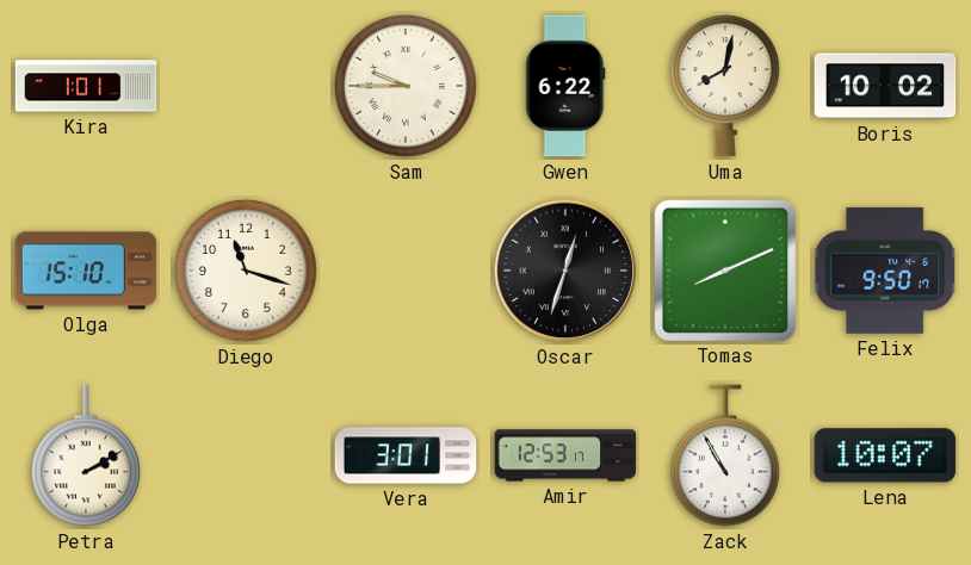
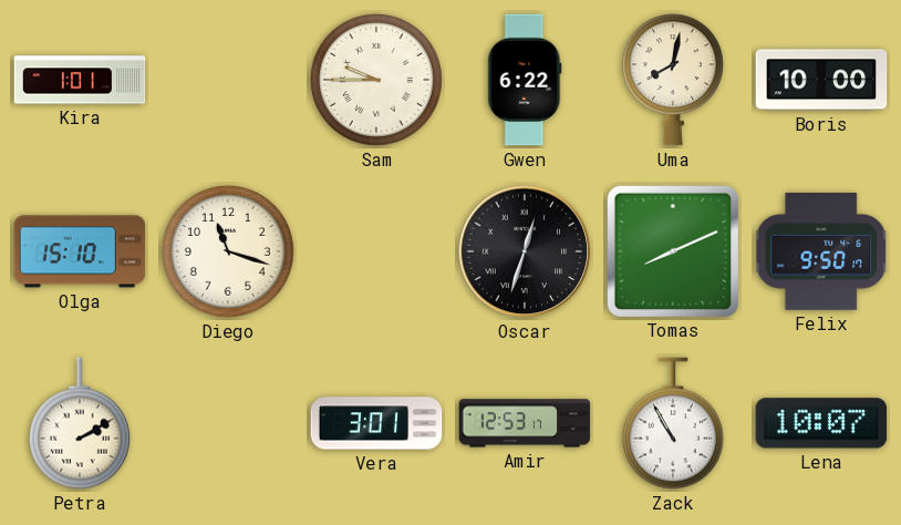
Boris: 10:02 -> 10:00
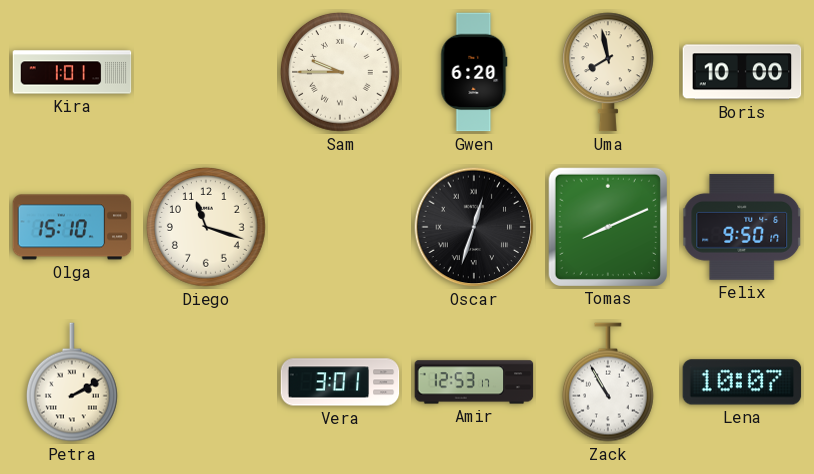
Gwen: 6:22 -> 6:20
Uma: 8:02 -> 7:58
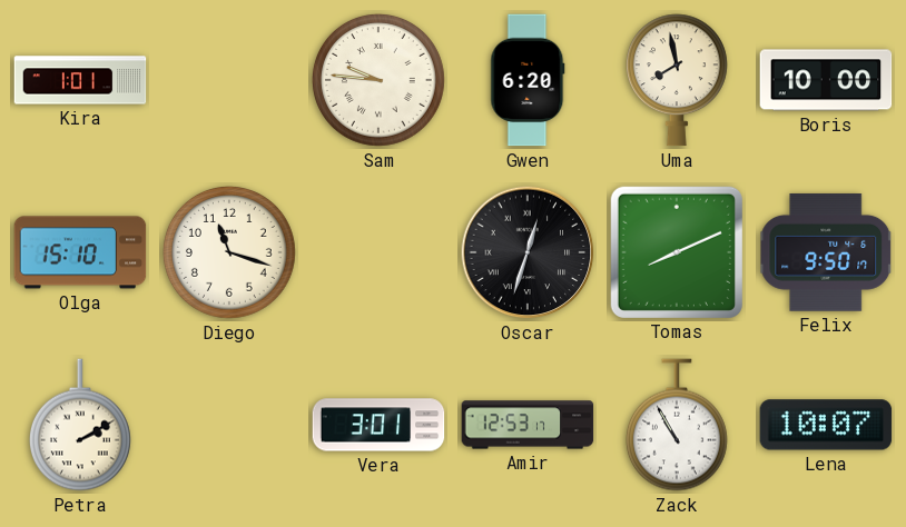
Sam: 9:45 -> 9:46
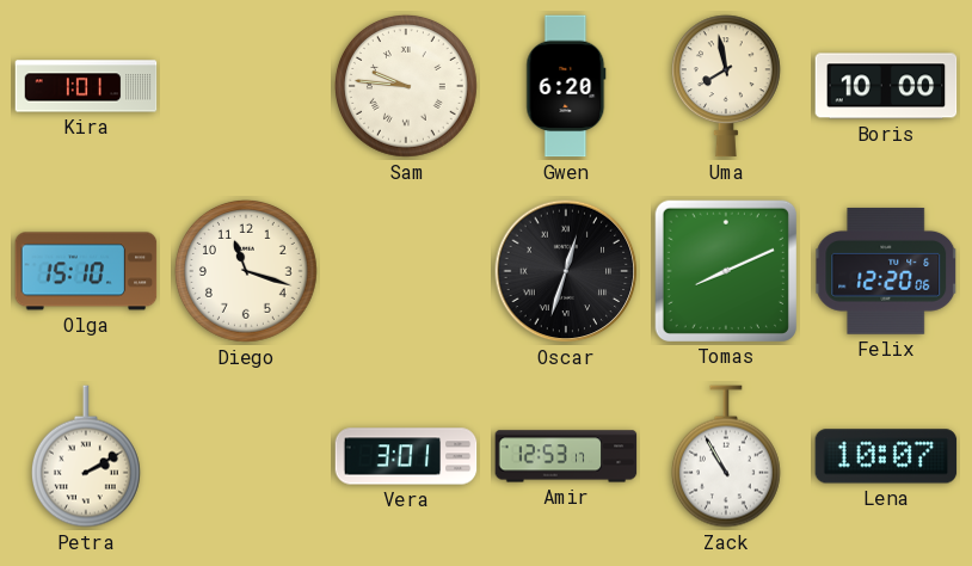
Felix: 9:50 -> 12:20
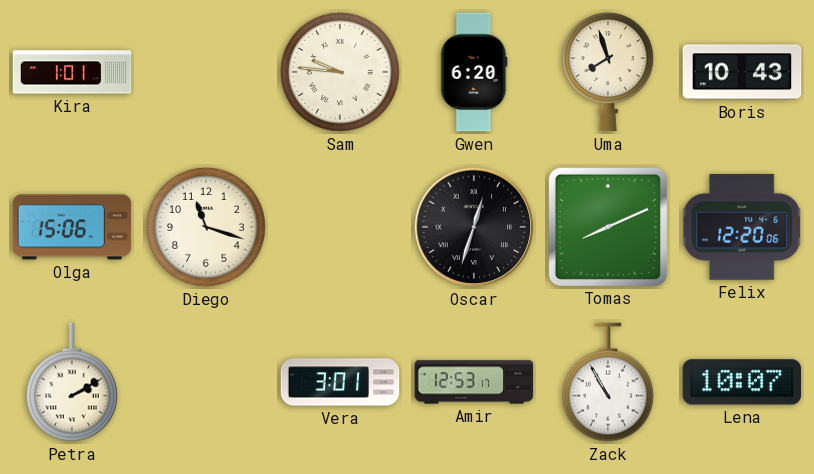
Uma: 7:58 -> 7:57
Boris: 10:00 -> 10:43
Olga: 15:10 -> 15:06
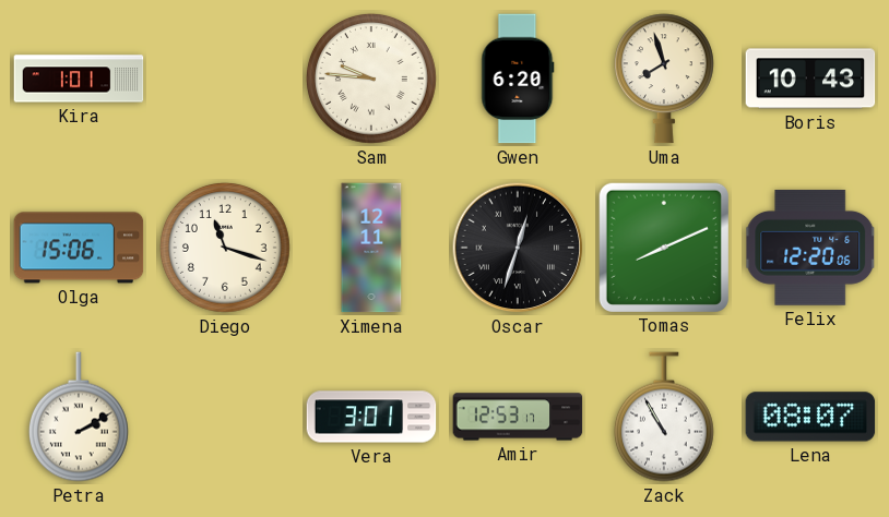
Ximena: none -> 12:11
Lena: 10:07 -> 08:07
